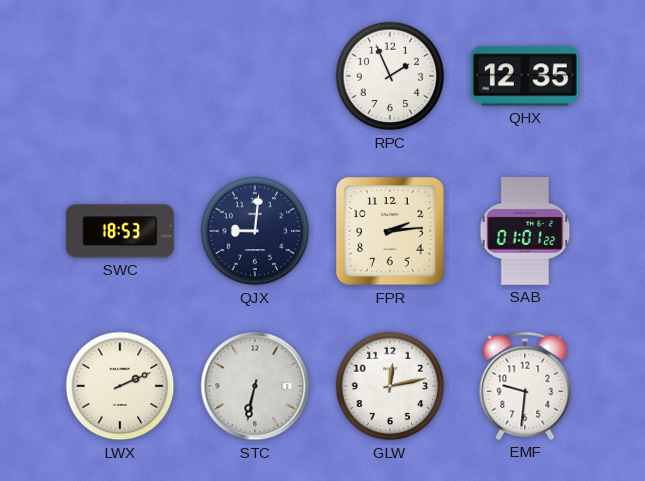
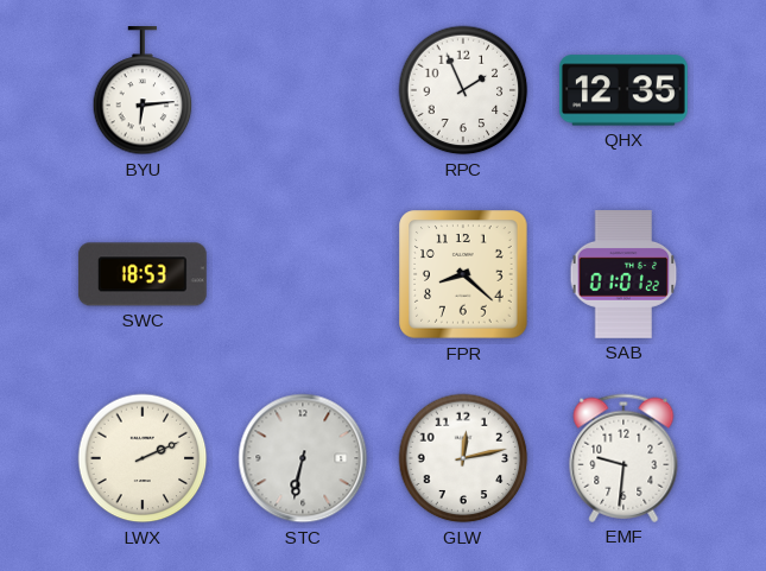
BYU: none -> 6:14
QJX: 9:01 -> none
FPR: 2:14 -> 8:22
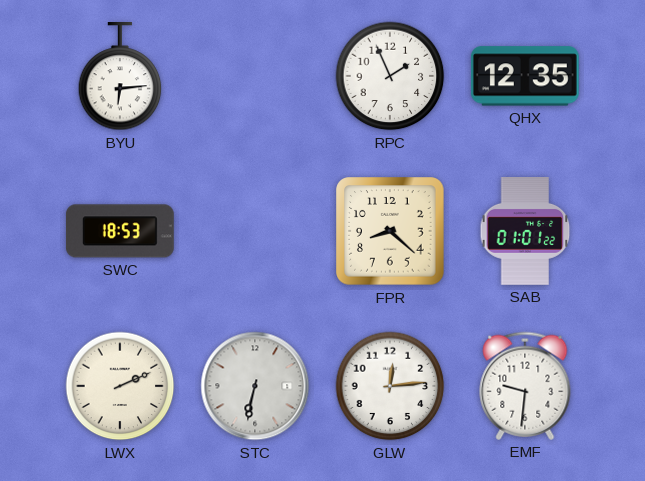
GLW: 12:13 -> 12:14
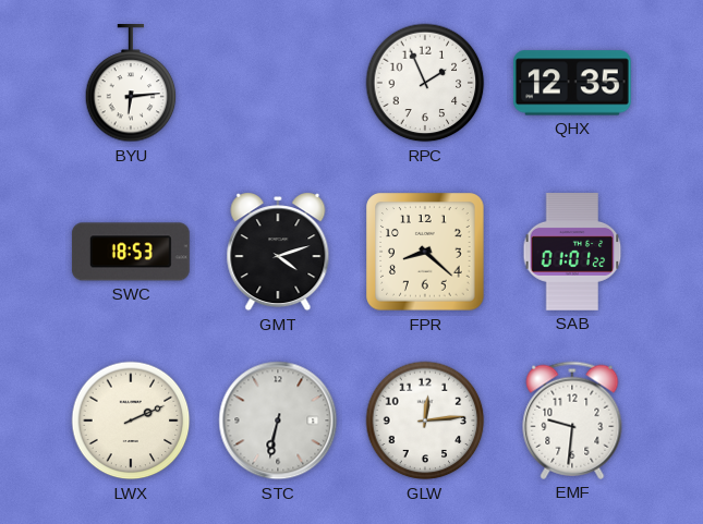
GMT: none -> 4:12
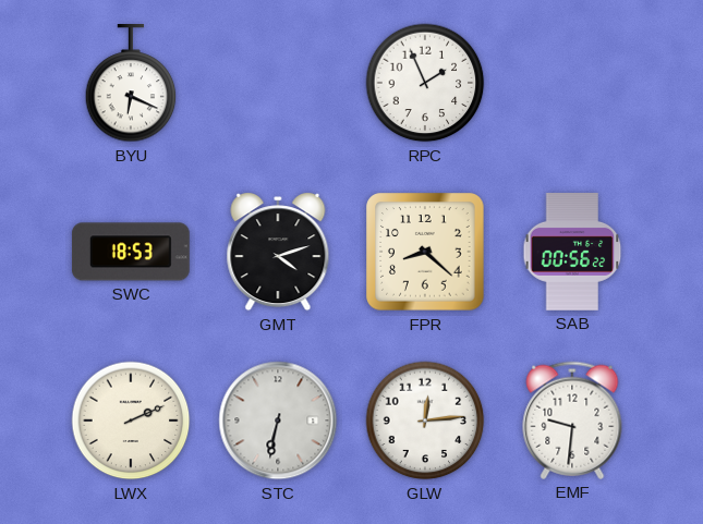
BYU: 6:14 -> 6:19
QHX: 12:35 -> none
SAB: 01:01 -> 00:56
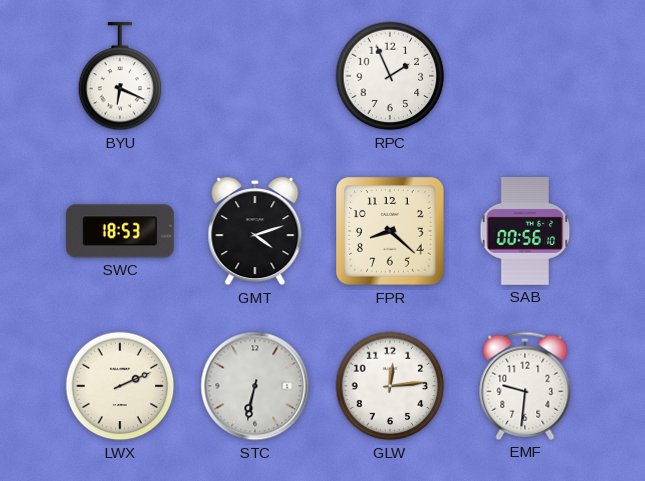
SAB: 00:56:22 -> 00:56:10
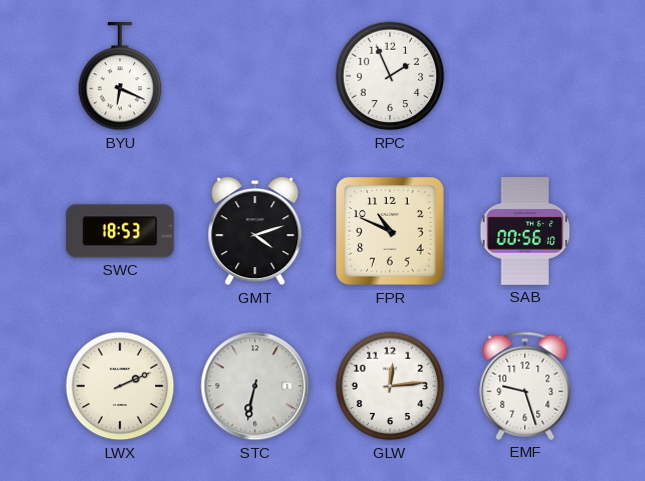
FPR: 8:22 -> 10:49
EMF: 9:31 -> 9:27
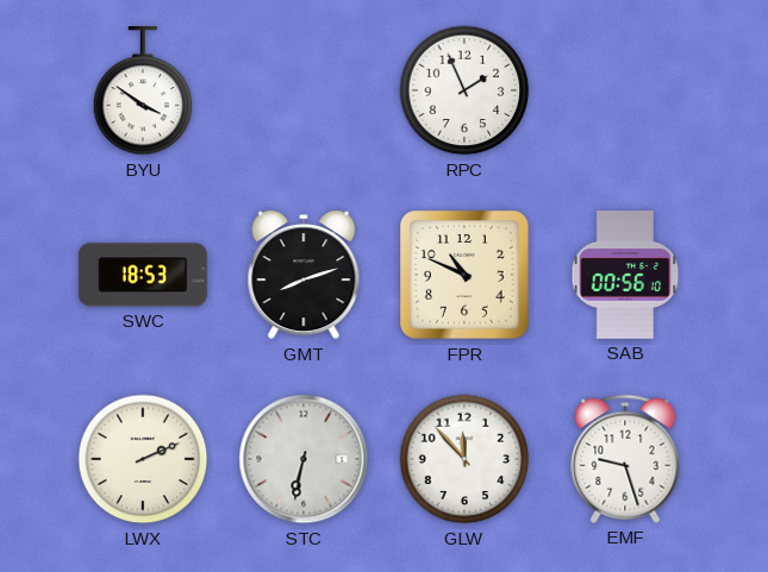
BYU: 6:19 -> 3:51
GMT: 4:12 -> 8:12
GLW: 12:14 -> 11:53
